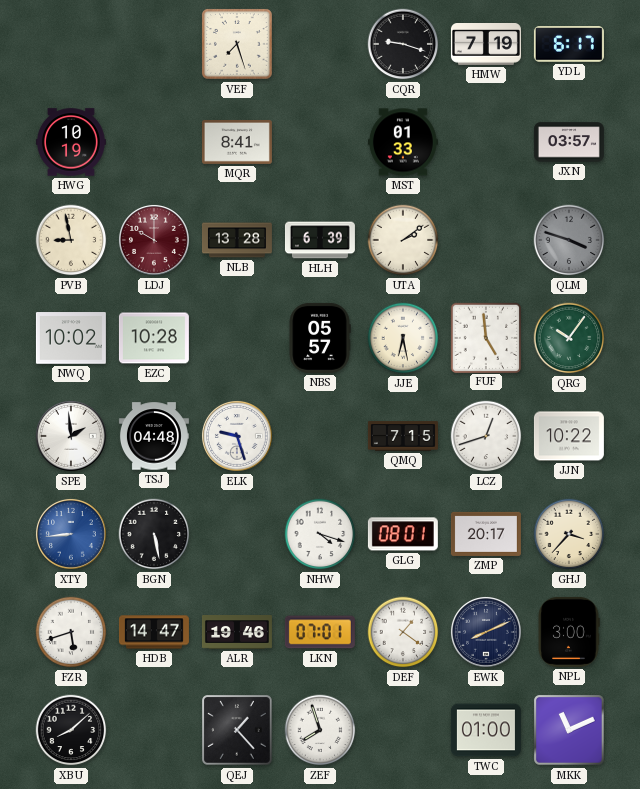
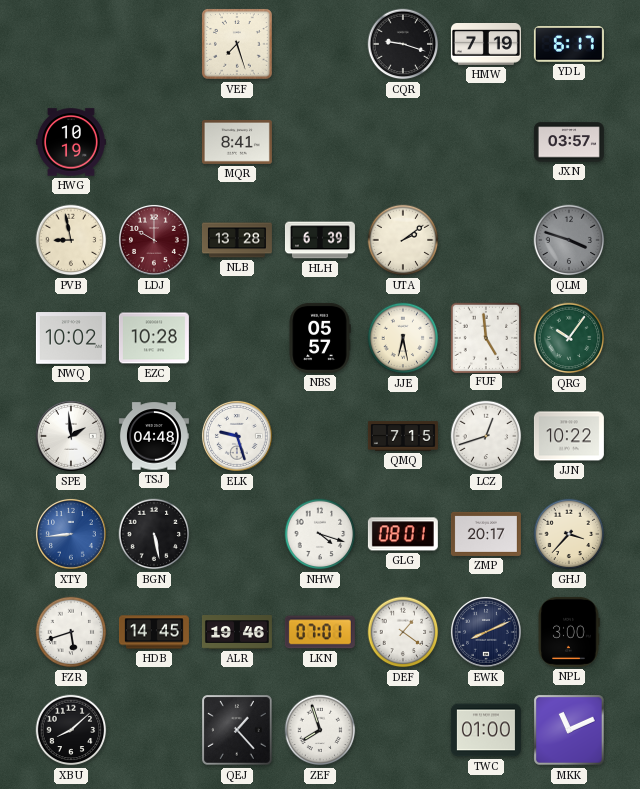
MST: 01:33 -> none
HDB: 14:47 -> 14:45
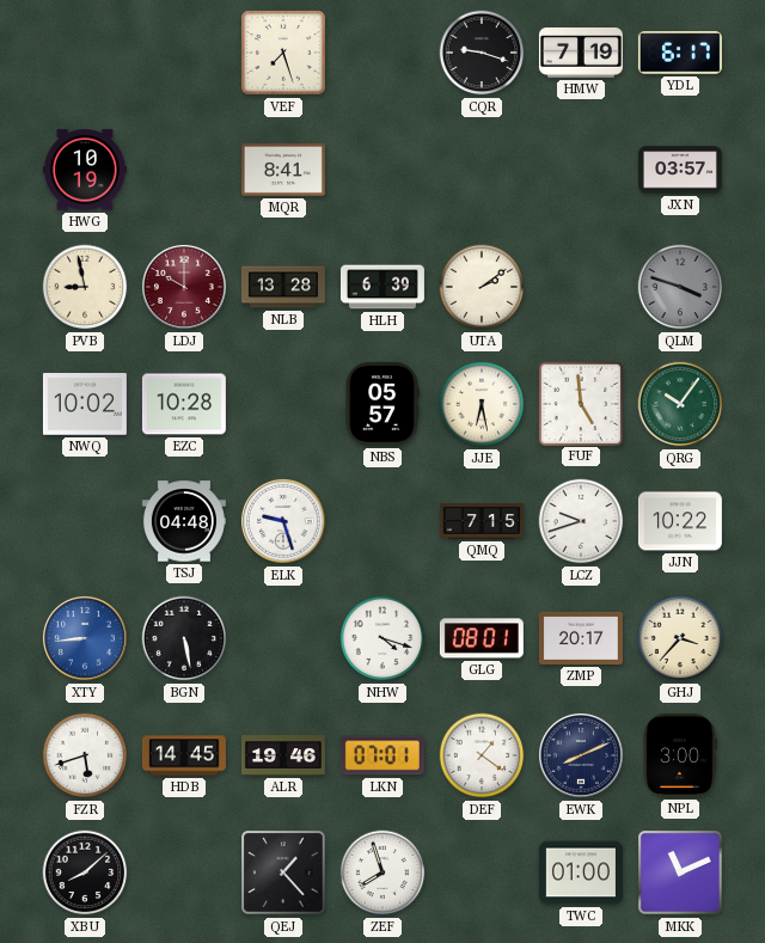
SPE: 1:59 -> none
LCZ: 12:42 -> 9:42
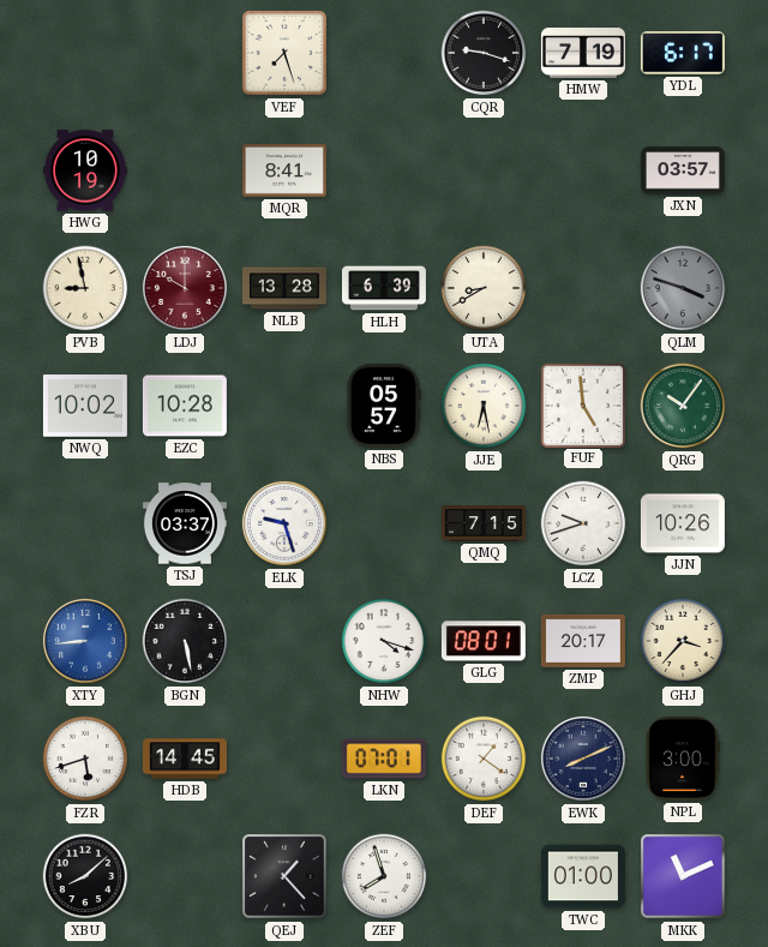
UTA: 2:09 -> 8:40
TSJ: 04:48 -> 03:37
JJN: 10:22 -> 10:26
ALR: 19:46 -> none
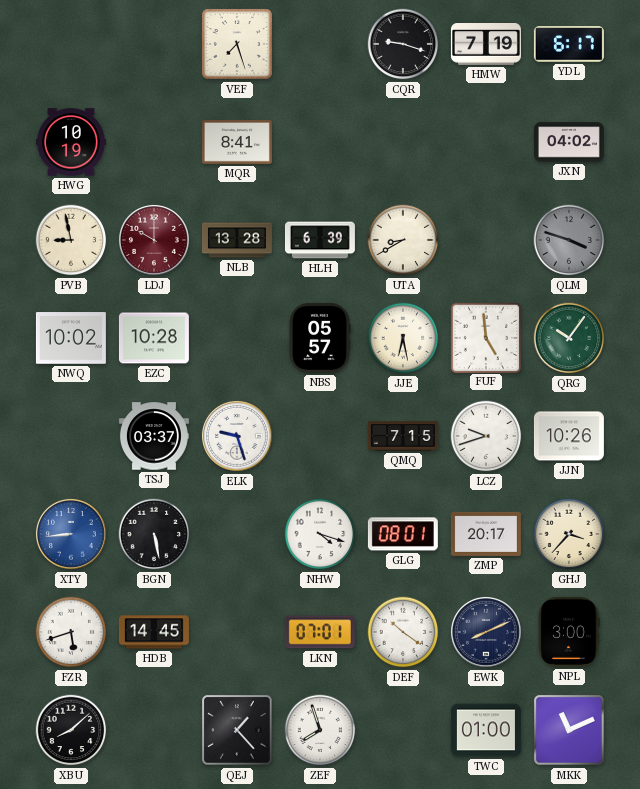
JXN: 03:57 -> 04:02
DEF: 1:21 -> 10:21
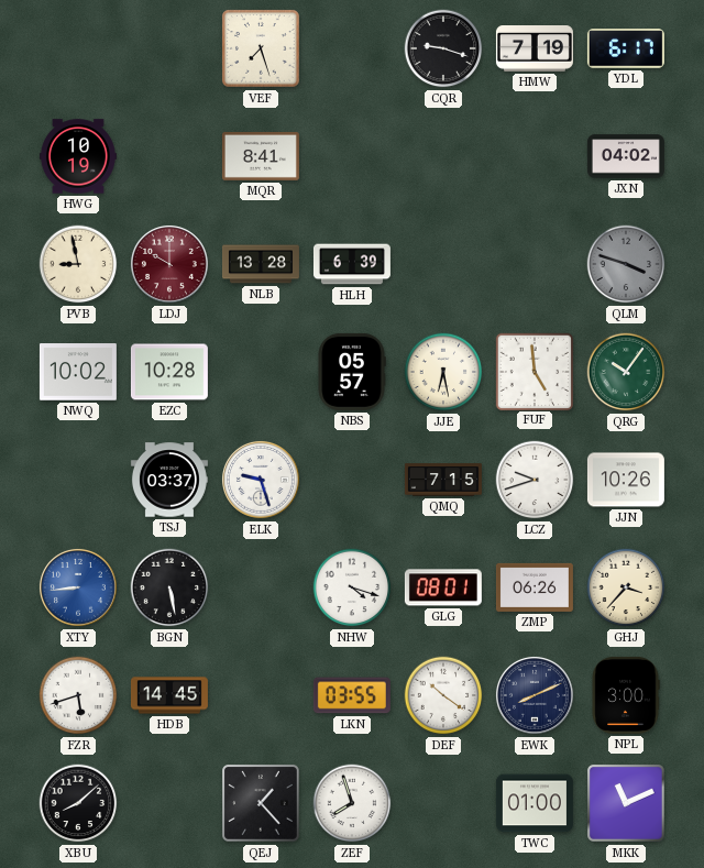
UTA: 8:40 -> none
ZMP: 20:17 -> 06:26
LKN: 07:01 -> 03:55
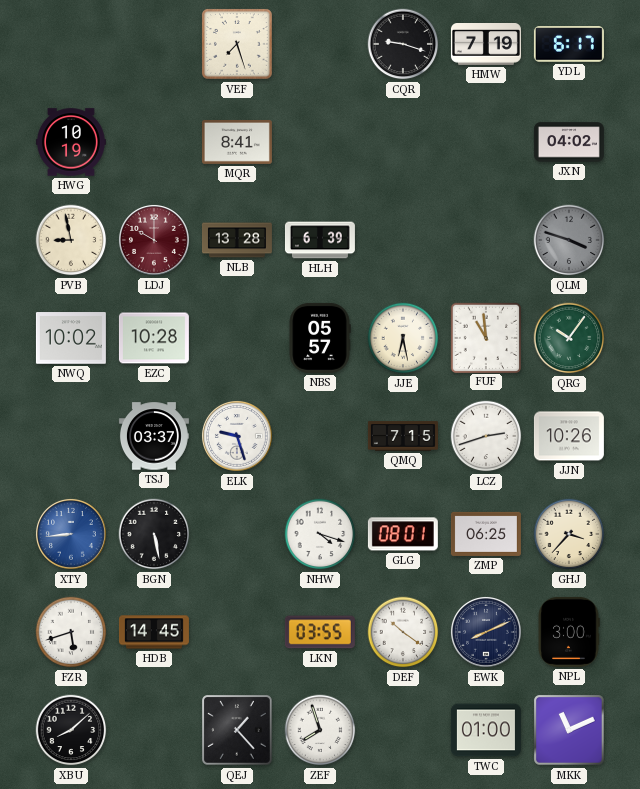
FUF: 4:59 -> 10:59
LCZ: 9:42 -> 2:42
ZMP: 06:26 -> 06:25
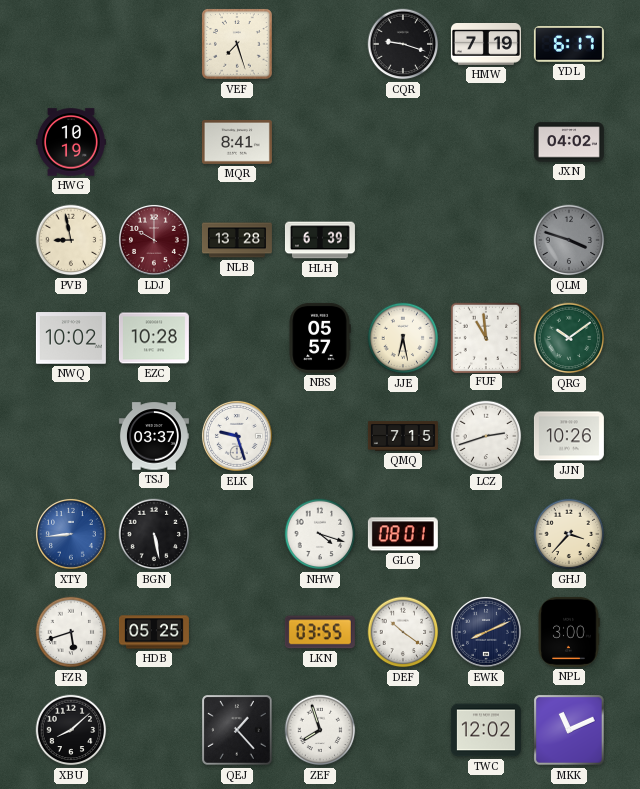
QRG: 10:06 -> 10:09
ZMP: 06:25 -> none
HDB: 14:45 -> 05:25
TWC: 01:00 -> 12:02
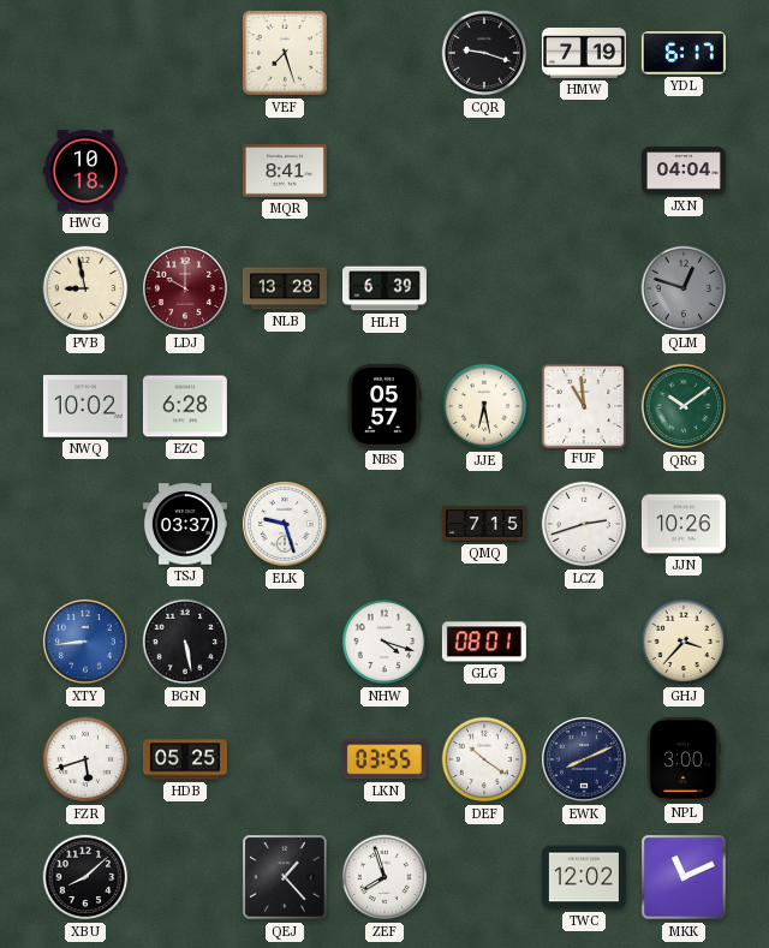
HWG: 10:19 -> 10:18
JXN: 04:02 -> 04:04
QLM: 3:48 -> 12:48
EZC: 10:28 -> 6:28
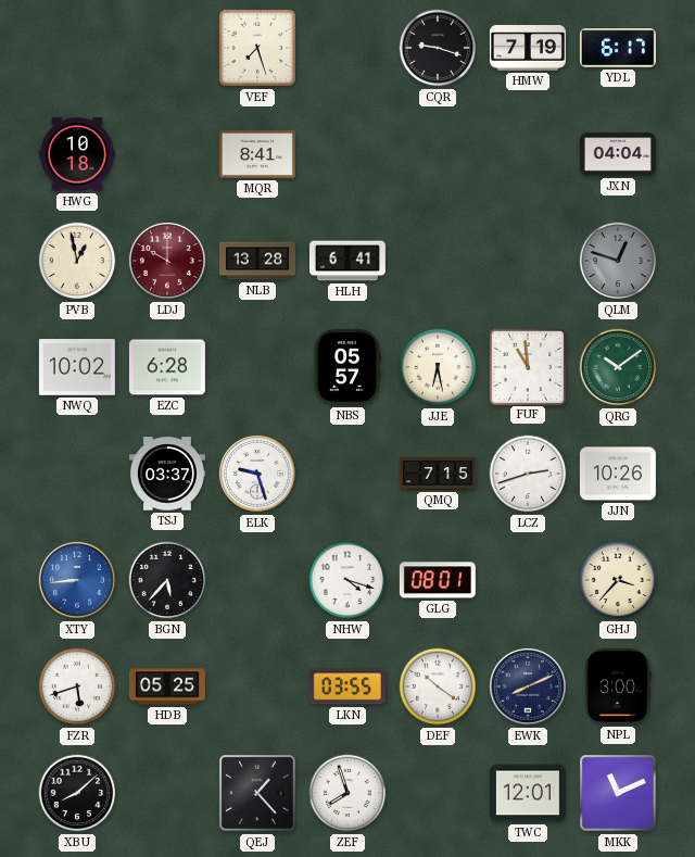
PVB: 8:58 -> 12:58
HLH: 6:39 -> 6:41
BGN: 5:28 -> 5:37
TWC: 12:02 -> 12:01
